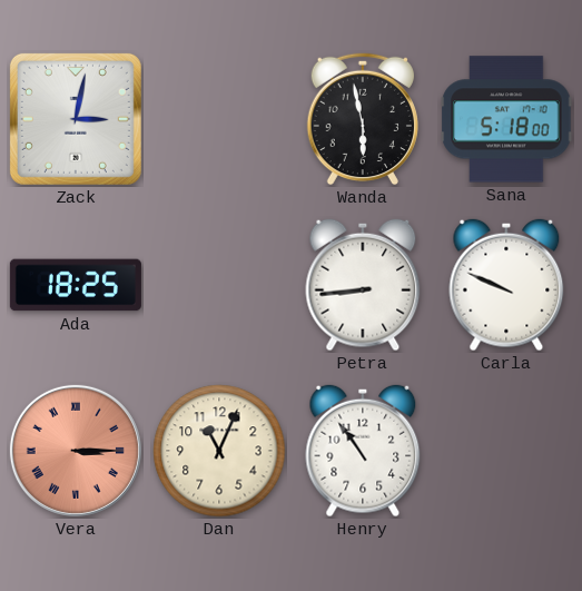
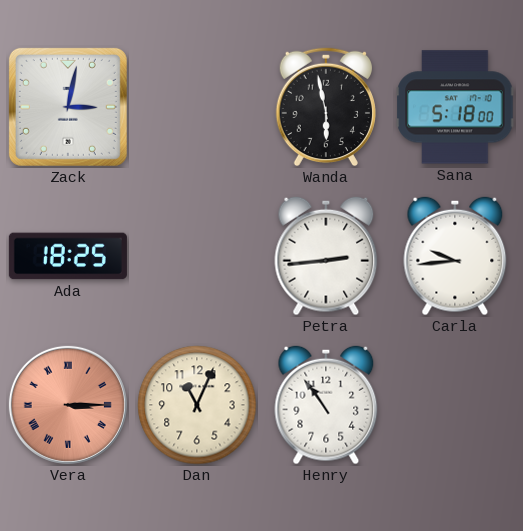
Petra: 8:44 -> 2:44
Carla: 9:49 -> 9:44
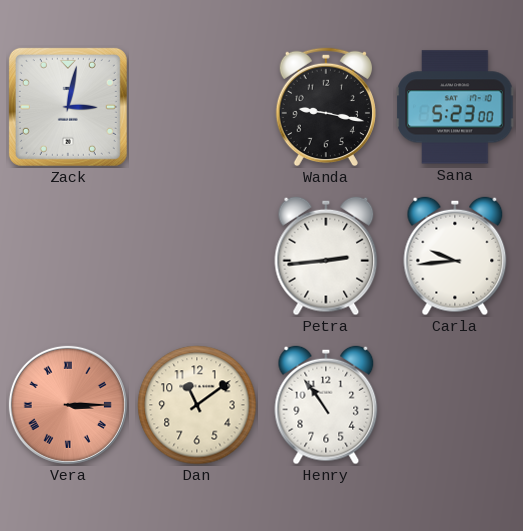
Wanda: 5:58 -> 9:17
Sana: 5:18 -> 5:23
Ada: 18:25 -> none
Dan: 11:04 -> 11:09
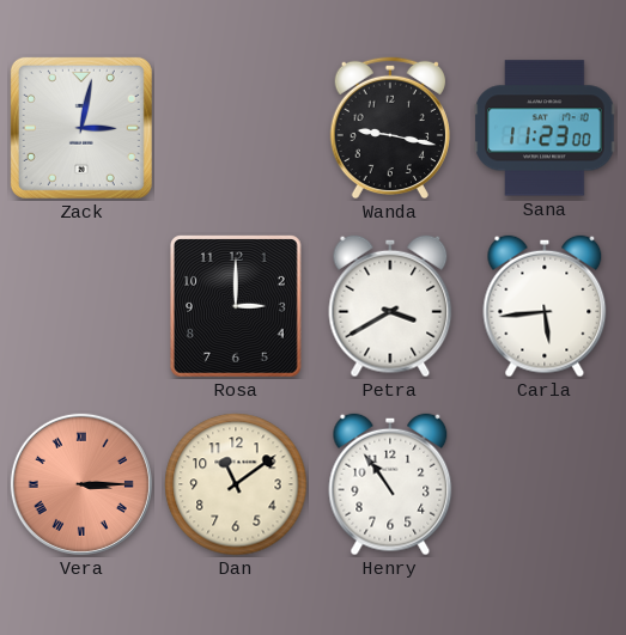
Sana: 5:23 -> 11:23
Rosa: none -> 3:00
Petra: 2:44 -> 3:40
Carla: 9:44 -> 5:44
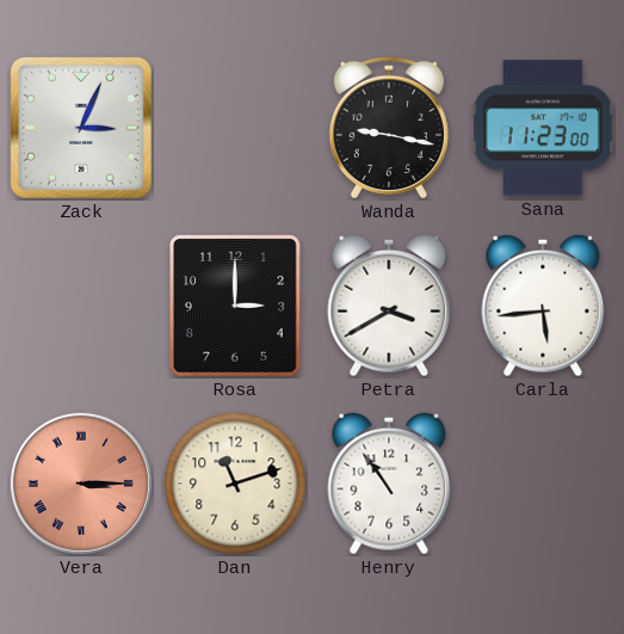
Zack: 3:02 -> 3:04
Dan: 11:09 -> 11:12
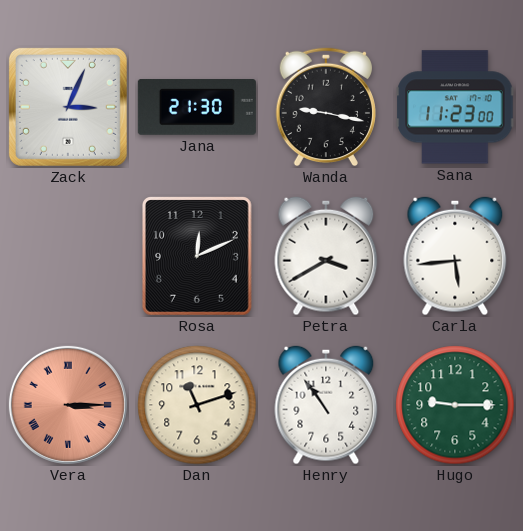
Jana: none -> 21:30
Rosa: 3:00 -> 12:11
Hugo: none -> 9:15
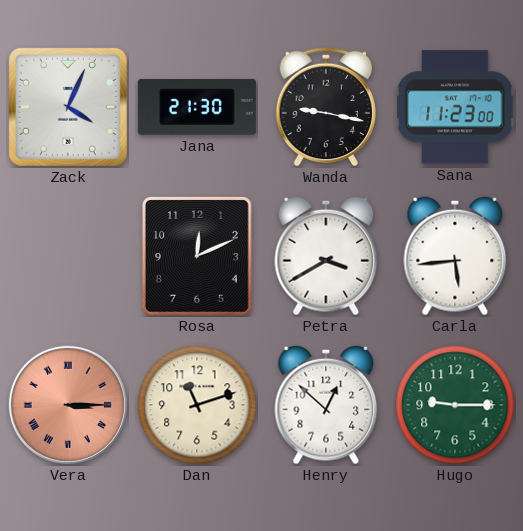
Zack: 3:04 -> 4:04
Henry: 10:54 -> 12:52
